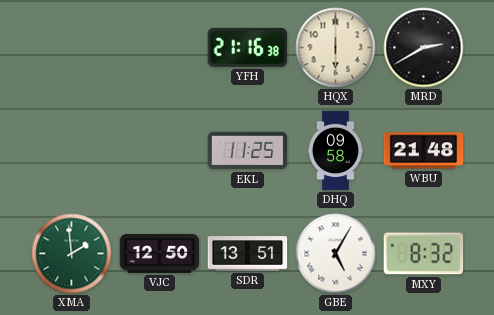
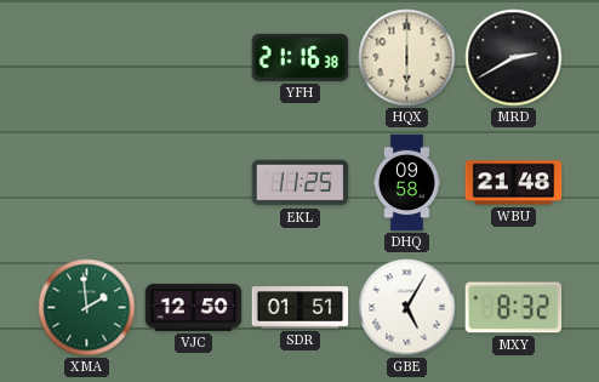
SDR: 13:51 -> 01:51
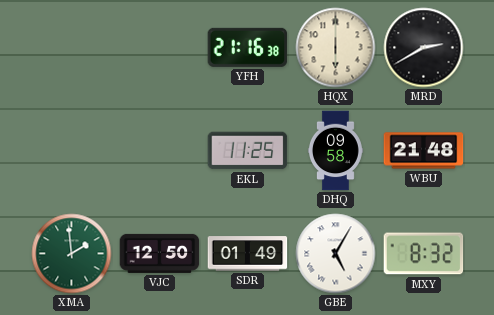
SDR: 01:51 -> 01:49
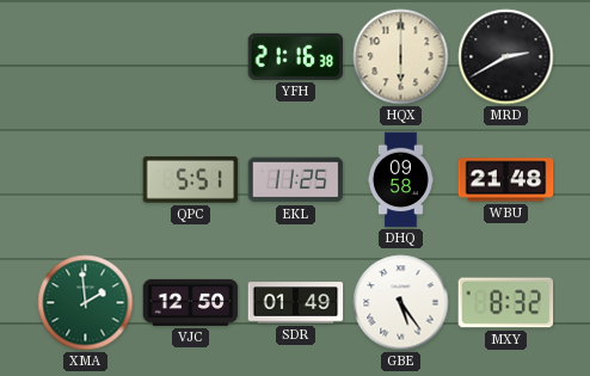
QPC: none -> 5:51
GBE: 5:05 -> 5:24
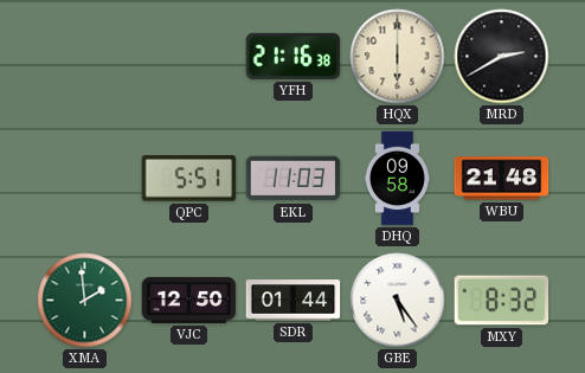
EKL: 11:25 -> 11:03
SDR: 01:49 -> 01:44
